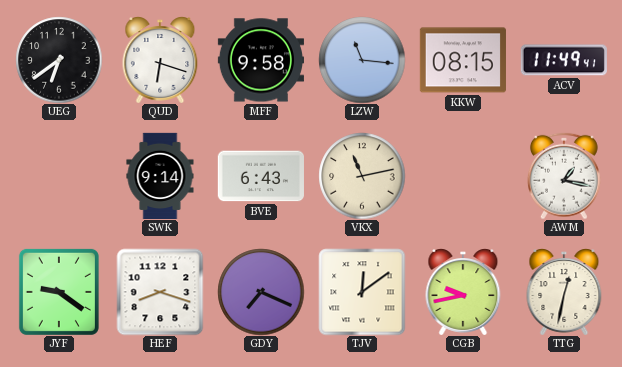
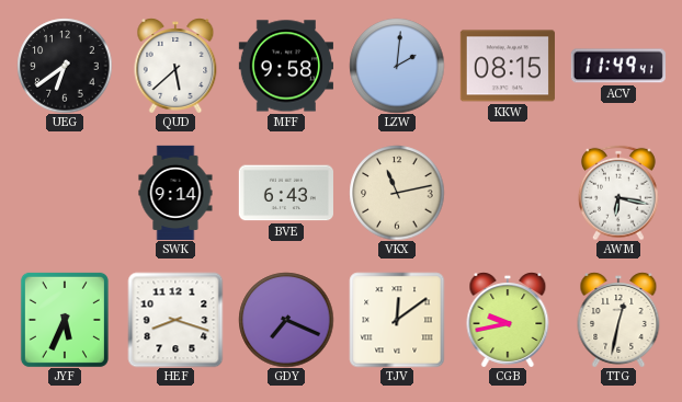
QUD: 6:18 -> 5:38
LZW: 11:16 -> 2:01
AWM: 1:17 -> 6:17
JYF: 9:21 -> 5:34
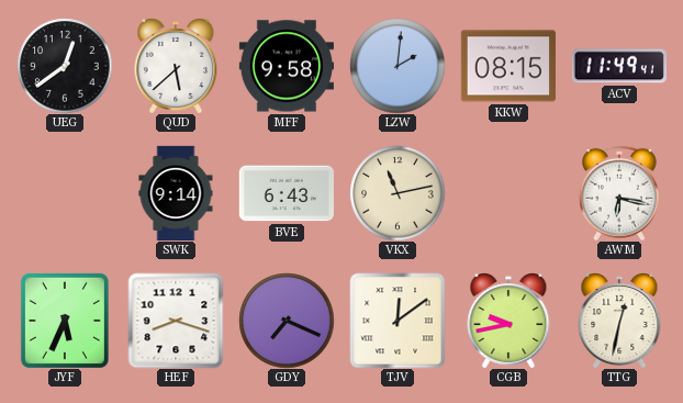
UEG: 6:39 -> 12:39
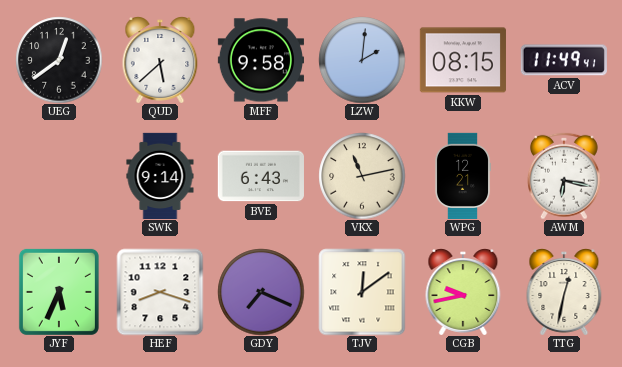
WPG: none -> 12:21
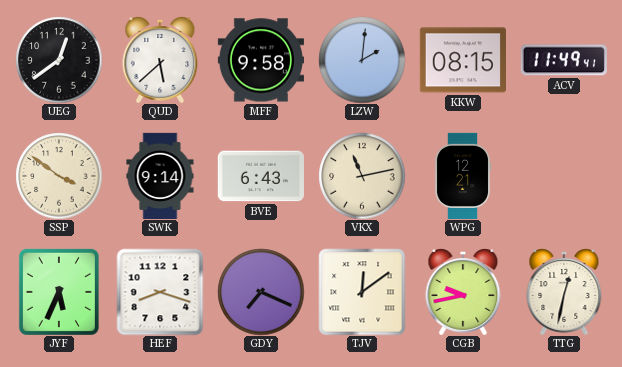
SSP: none -> 3:51
AWM: 6:17 -> none
